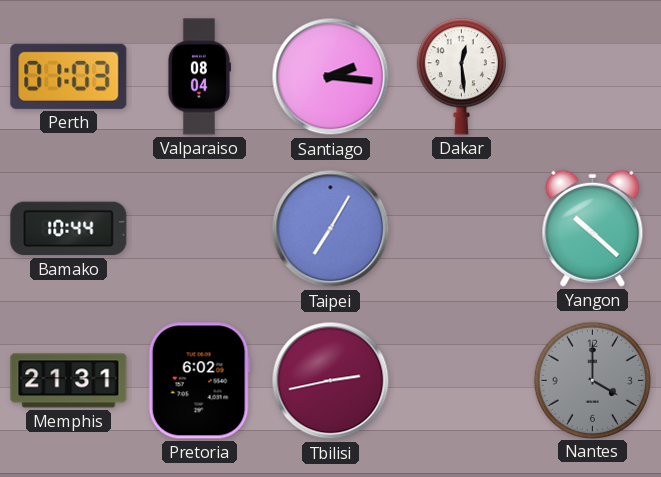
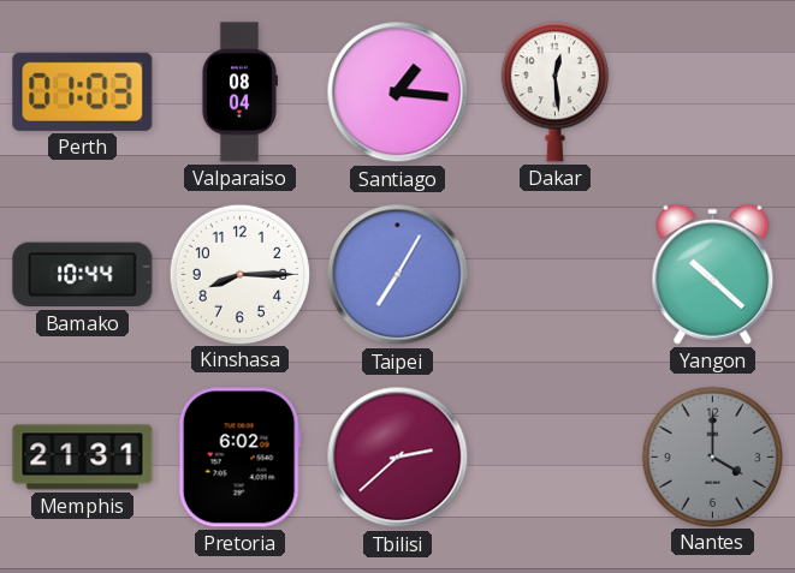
Santiago: 2:16 -> 1:16
Kinshasa: none -> 8:15
Tbilisi: 2:43 -> 2:38
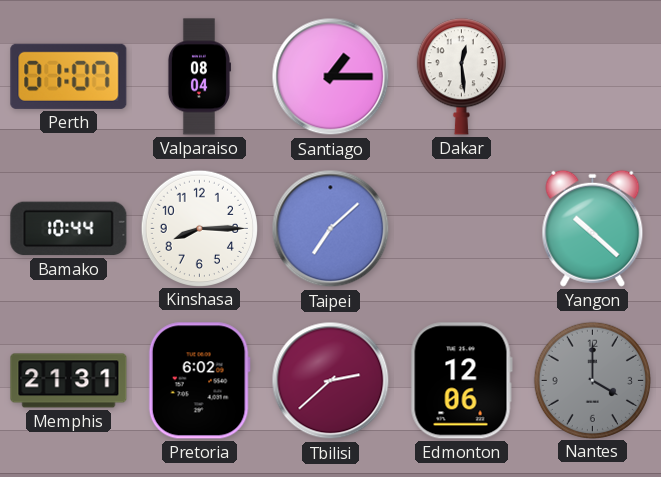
Perth: 01:03 -> 01:07
Santiago: 1:16 -> 1:15
Taipei: 7:05 -> 7:08
Edmonton: none -> 12:06
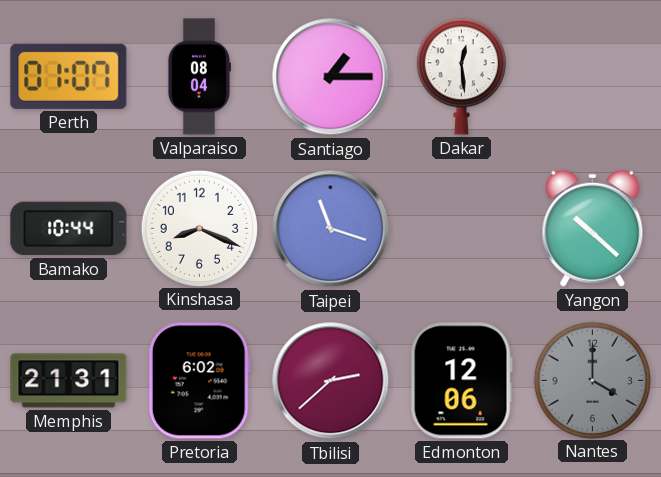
Kinshasa: 8:15 -> 8:19
Taipei: 7:08 -> 11:18
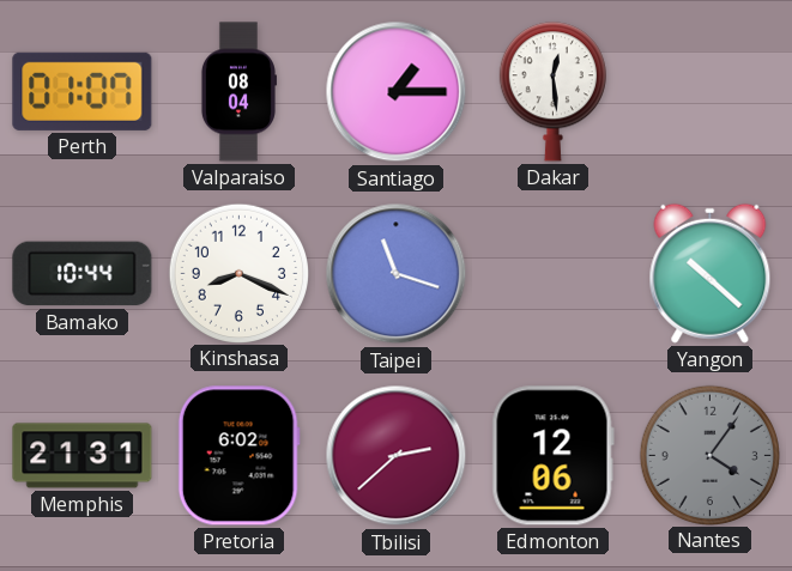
Nantes: 4:00 -> 4:06
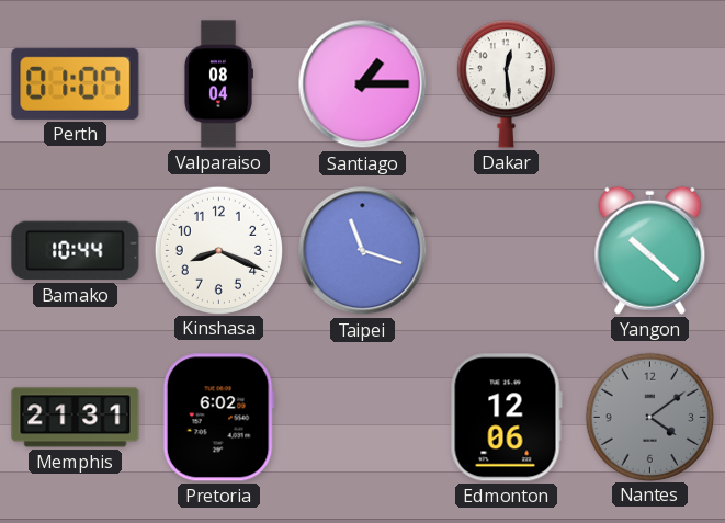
Tbilisi: 2:38 -> none
Nantes: 4:06 -> 4:09
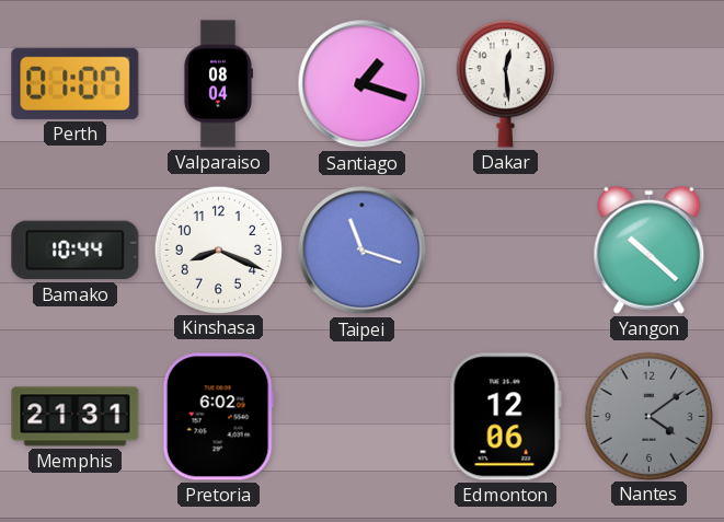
Santiago: 1:15 -> 1:18
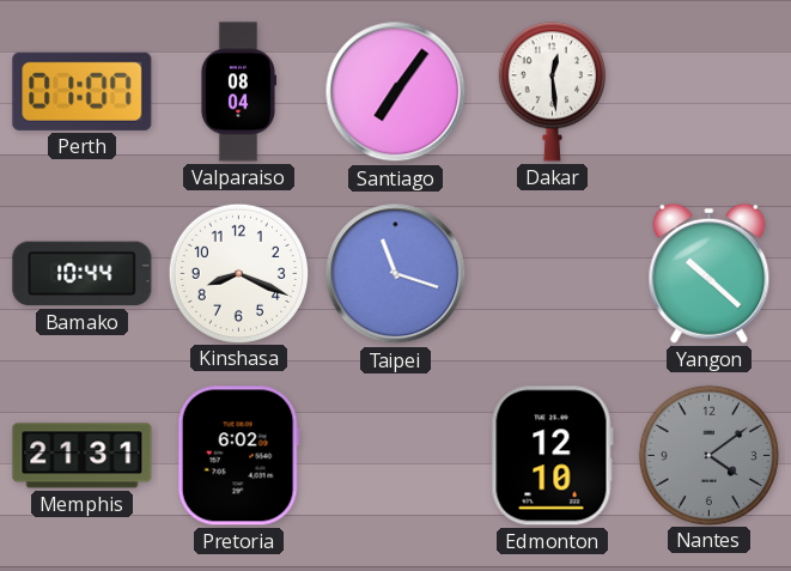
Santiago: 1:18 -> 7:06
Edmonton: 12:06 -> 12:10
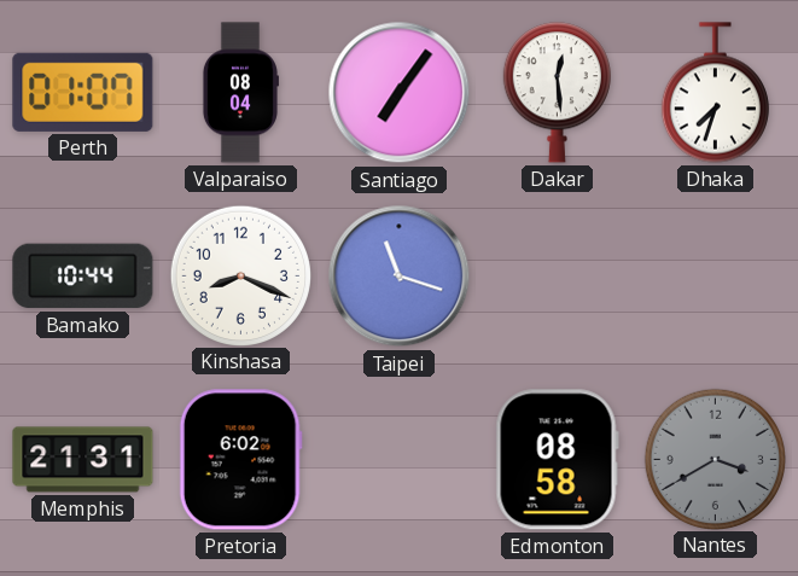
Dhaka: none -> 7:33
Yangon: 10:22 -> none
Edmonton: 12:10 -> 08:58
Nantes: 4:09 -> 3:40
